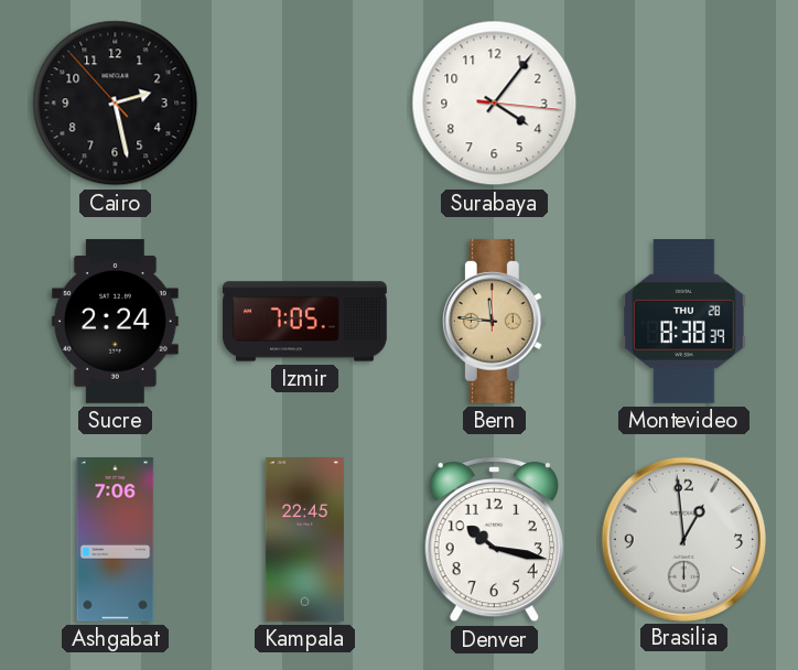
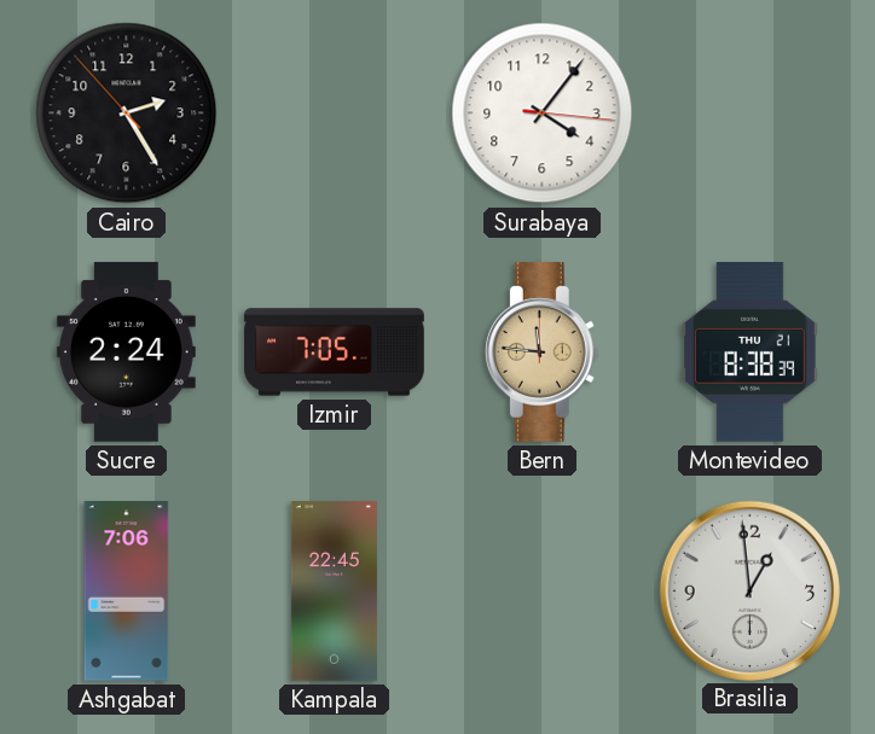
Cairo: 2:27 -> 2:24
Montevideo date: THU 28 -> THU 21
Denver: 10:17 -> none
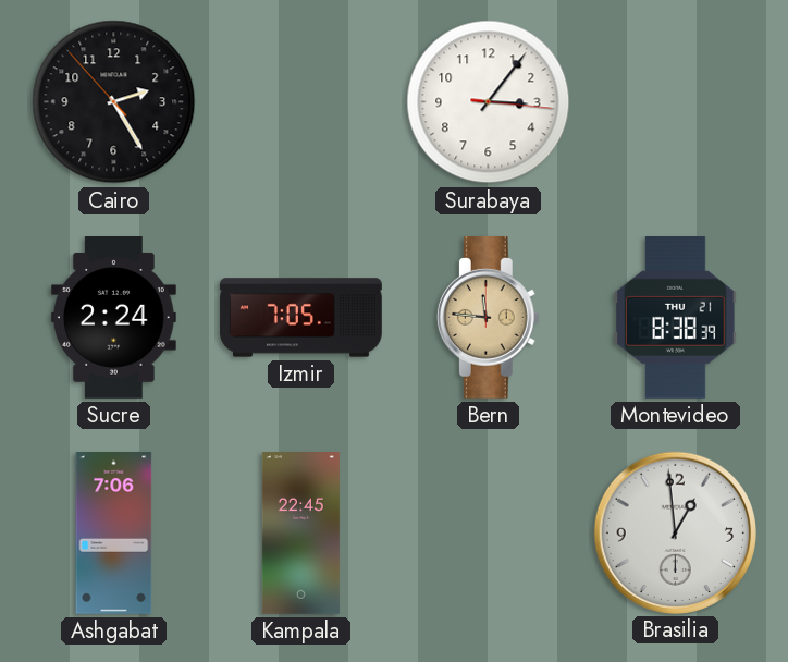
Surabaya: 4:06 -> 3:06
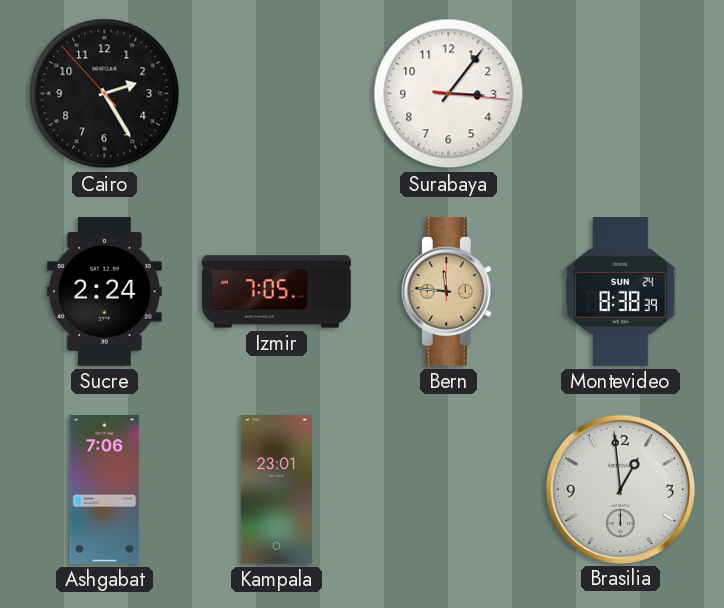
Montevideo date: THU 21 -> SUN 24
Kampala: 22:45 -> 23:01
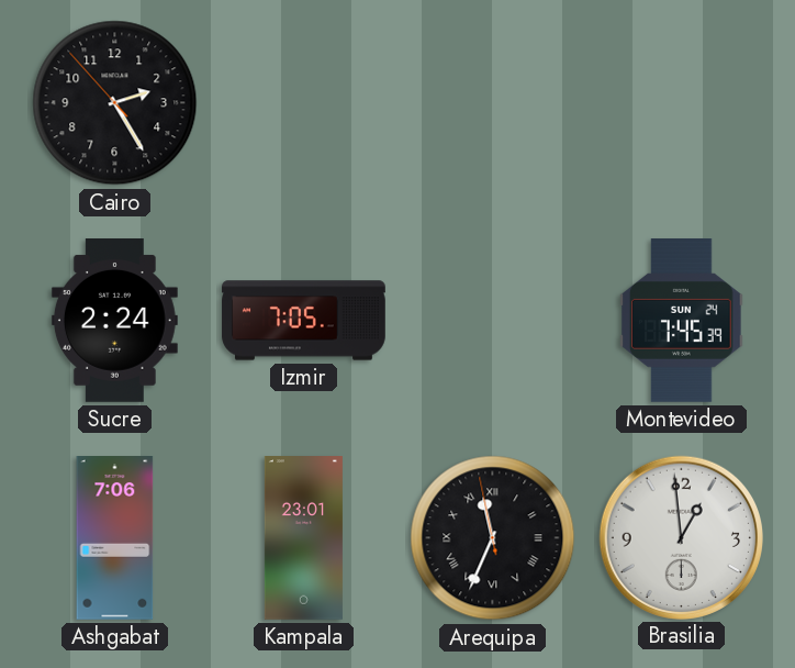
Surabaya: 3:06 -> none
Bern: 11:46 -> none
Montevideo: 8:38 -> 7:45
Arequipa: none -> 11:33
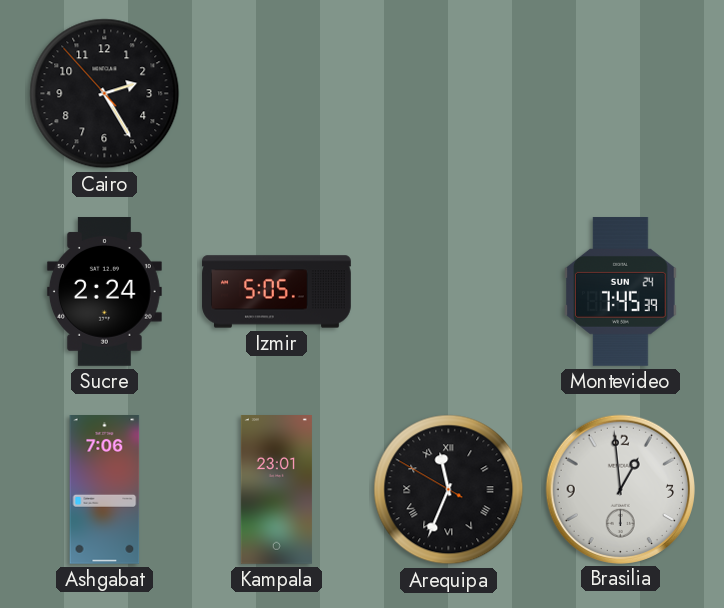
Izmir: 7:05 -> 5:05
Arequipa: 11:33:58 -> 11:33:50
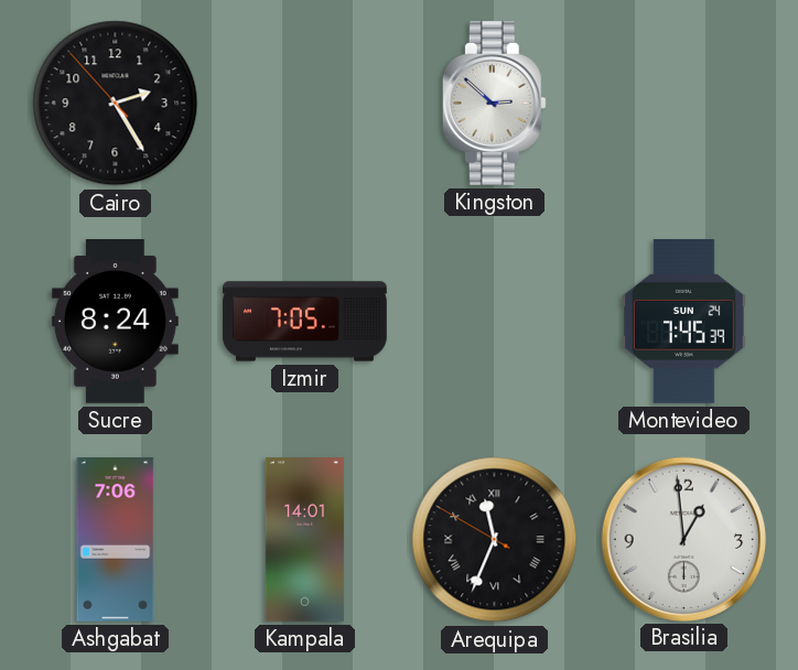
Kingston: none -> 2:52
Sucre: 2:24 -> 8:24
Izmir: 5:05 -> 7:05
Kampala: 23:01 -> 14:01
